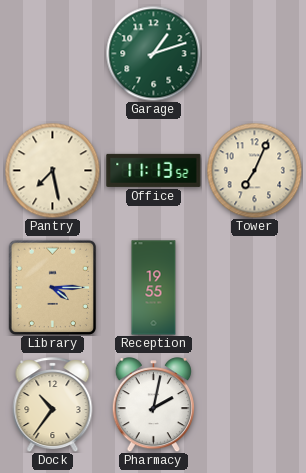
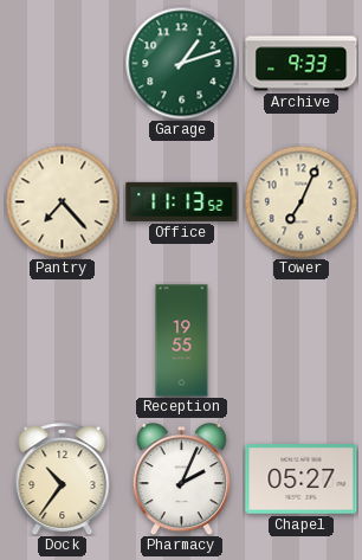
Archive: none -> 9:33
Pantry: 7:28 -> 7:23
Library: 4:15 -> none
Pharmacy: 2:02 -> 2:04
Chapel: none -> 05:27
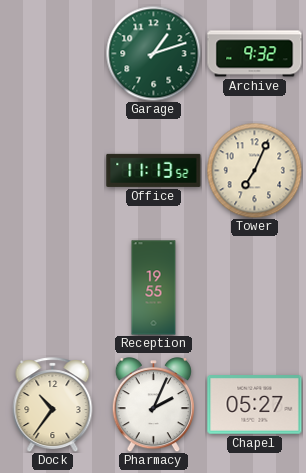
Archive: 9:33 -> 9:32
Pantry: 7:23 -> none
